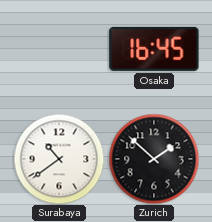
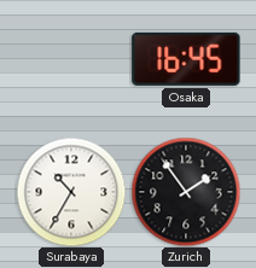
Surabaya: 10:39 -> 10:35
Zurich: 1:52 -> 1:54
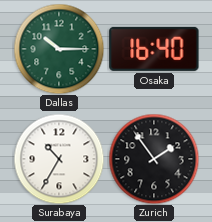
Dallas: none -> 10:15
Osaka: 16:45 -> 16:40
